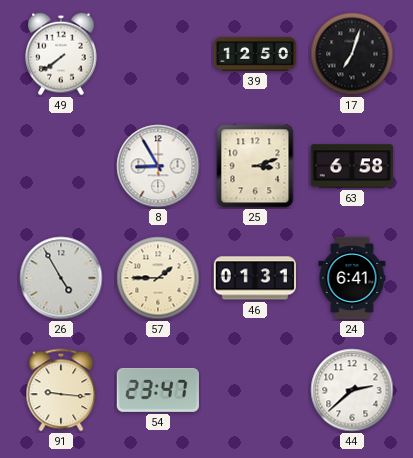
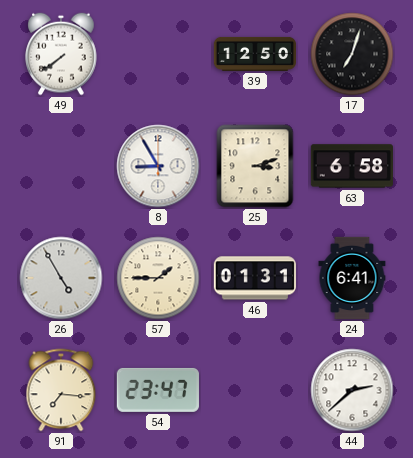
91: 9:16 -> 7:16
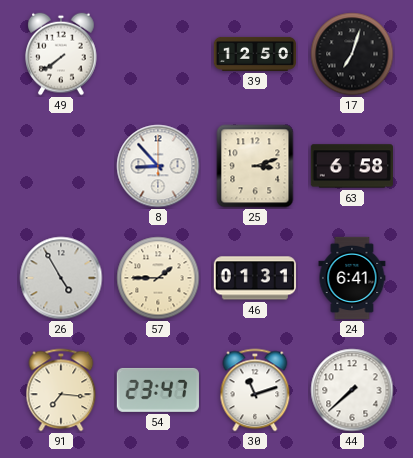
8: 8:55 -> 8:53
30: none -> 11:12
44: 2:38 -> 7:38
